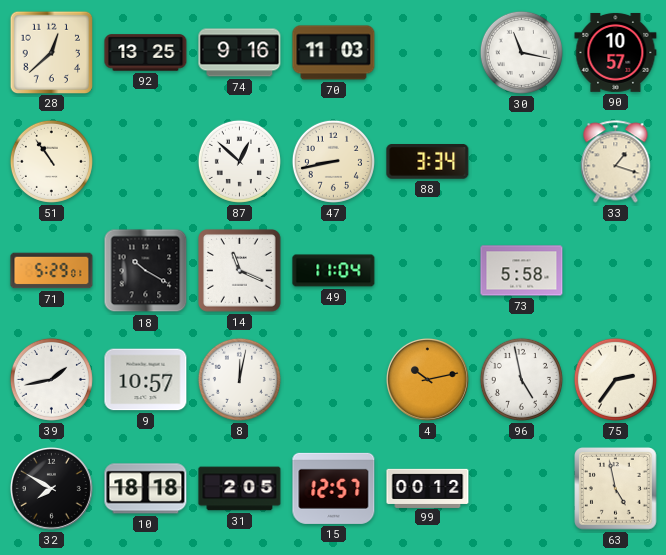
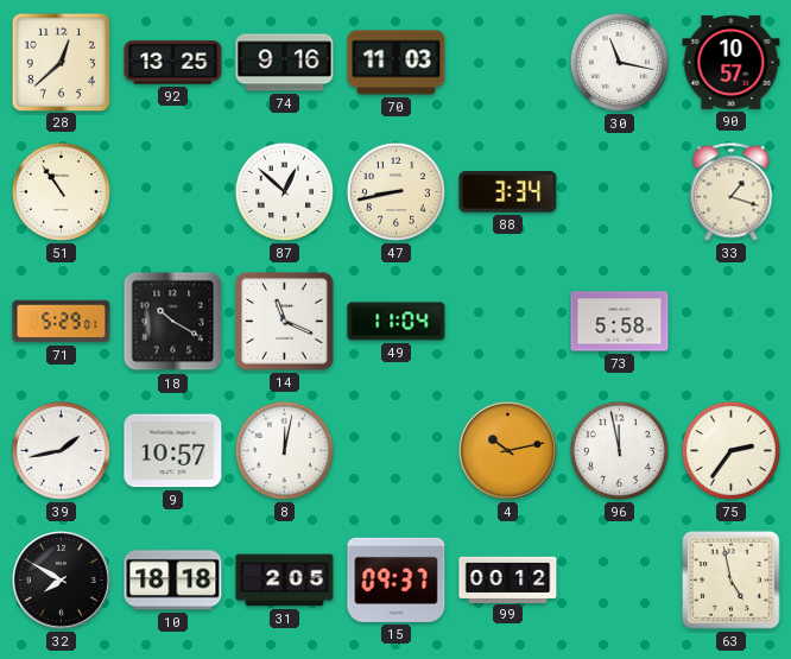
96: 4:58 -> 11:58
15: 12:57 -> 09:37
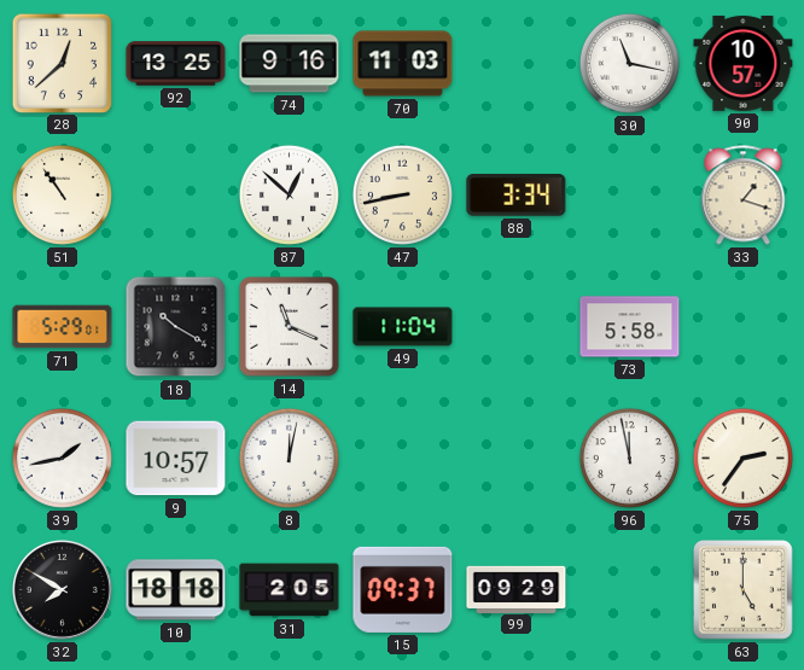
4: 10:13 -> none
99: 00:12 -> 09:29
63: 4:58 -> 5:00
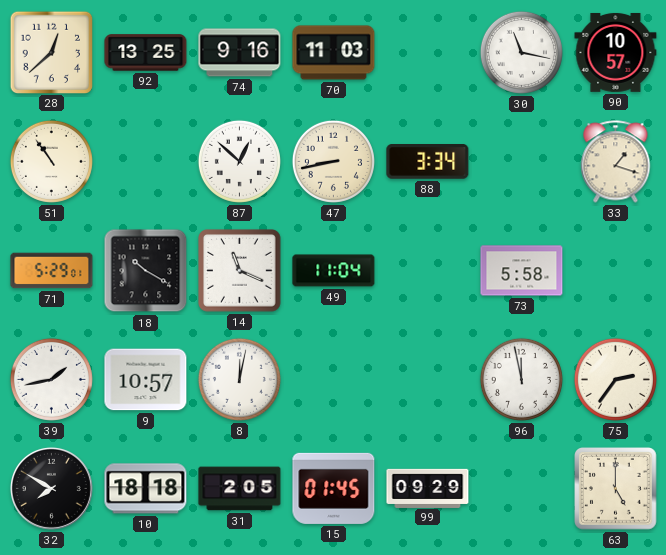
15: 09:37 -> 01:45
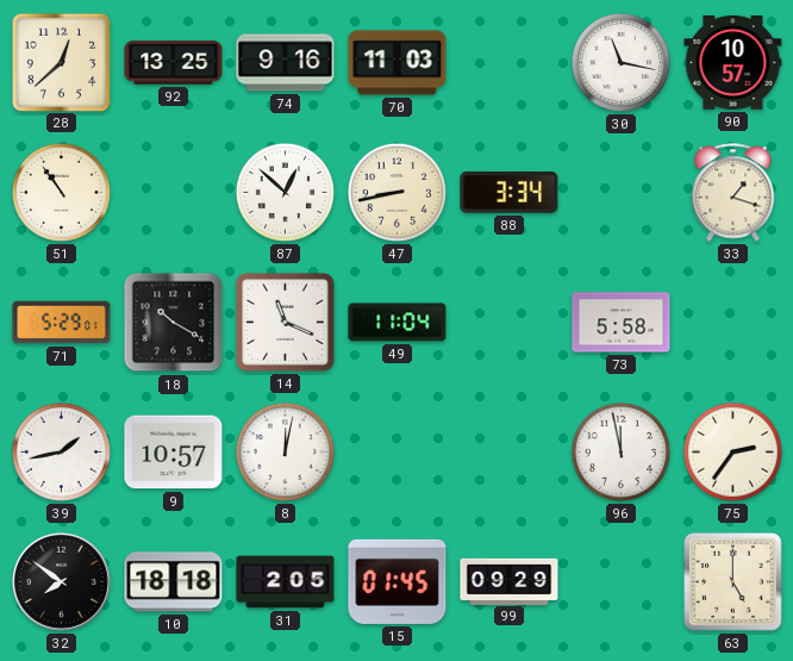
32: 7:50 -> 7:51
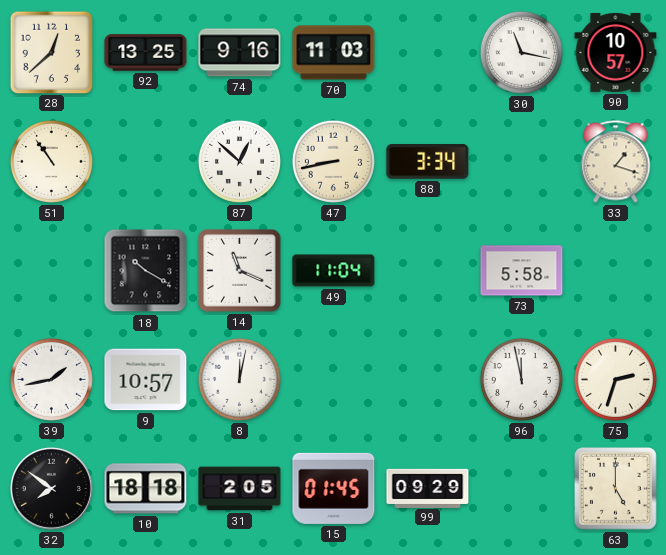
71: 5:29 -> none
75: 2:36 -> 2:33
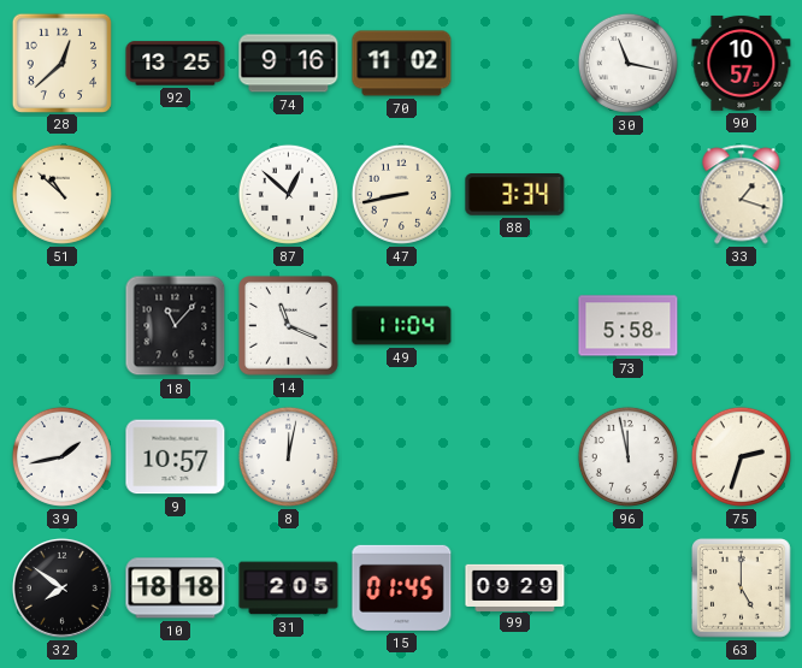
70: 11:03 -> 11:02
51: 10:54 -> 10:52
18: 10:20 -> 11:07
